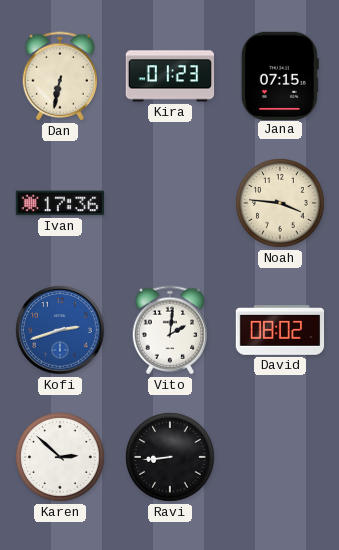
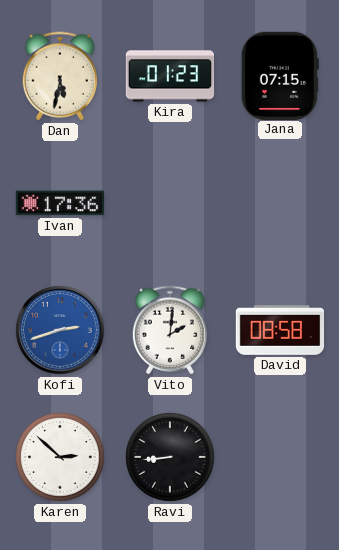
Dan: 6:32 -> 5:32
Noah: 3:46 -> none
David: 08:02 -> 08:58
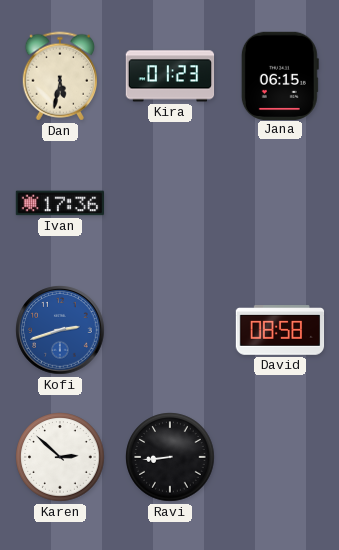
Jana: 07:15 -> 06:15
Vito: 2:01 -> none
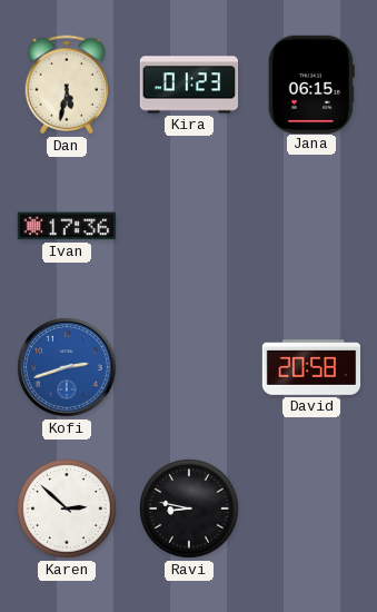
David: 08:58 -> 20:58
Ravi: 8:44 -> 8:47
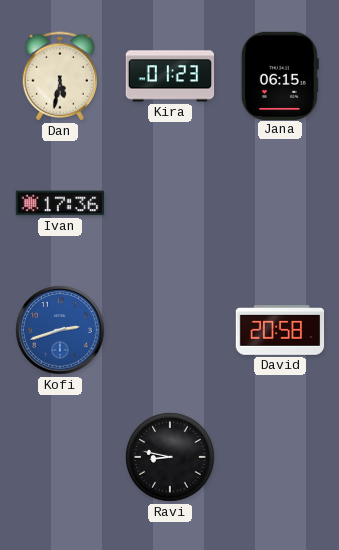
Karen: 2:52 -> none
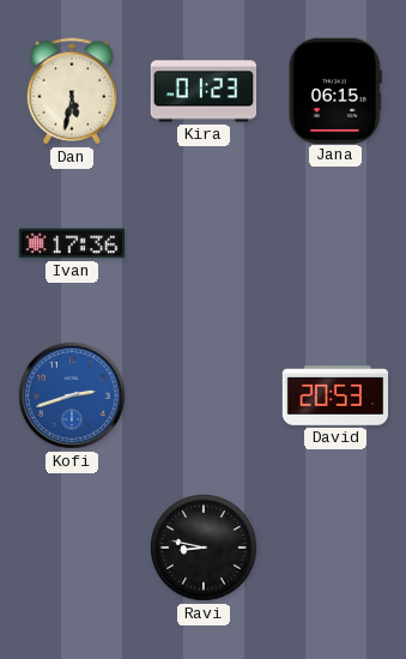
David: 20:58 -> 20:53
